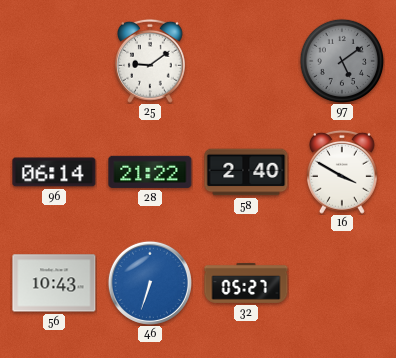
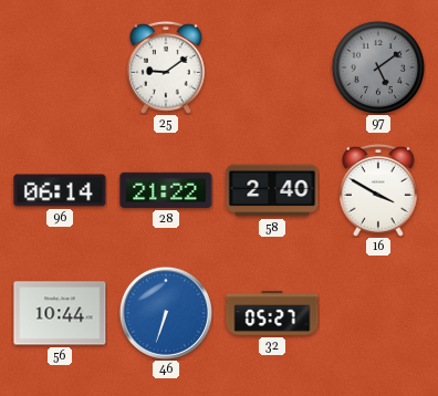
56: 10:43 -> 10:44
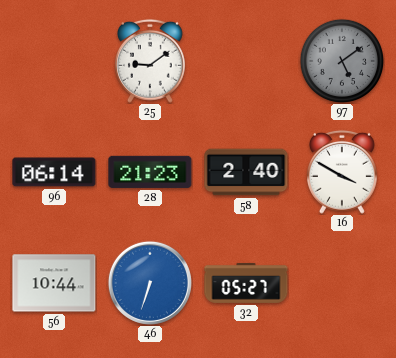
28: 21:22 -> 21:23
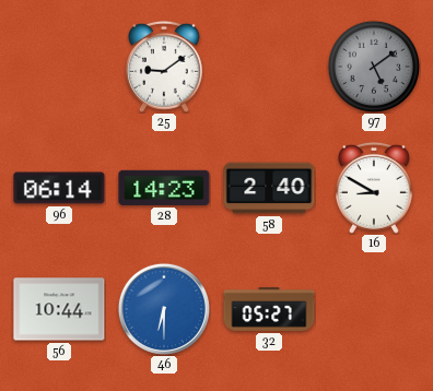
28: 21:23 -> 14:23
16: 3:50 -> 8:50
46: 6:33 -> 6:30
